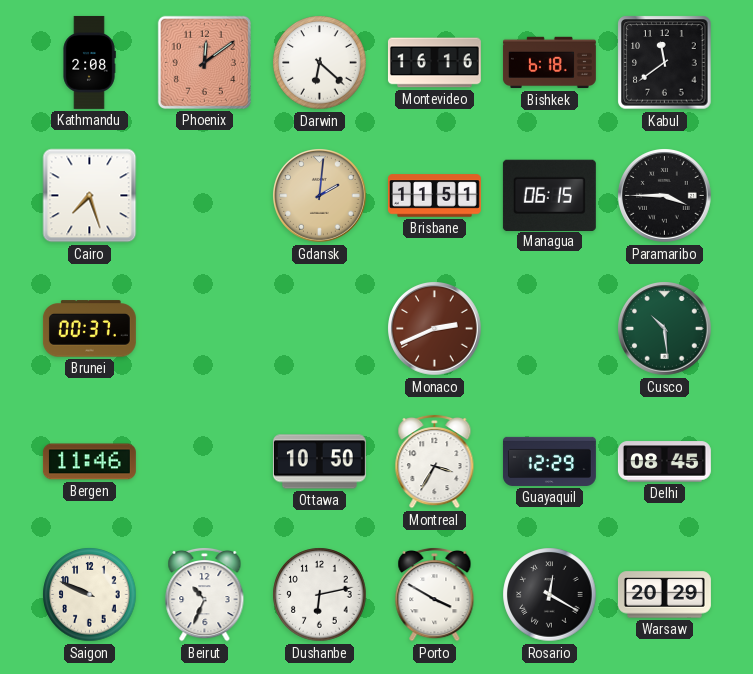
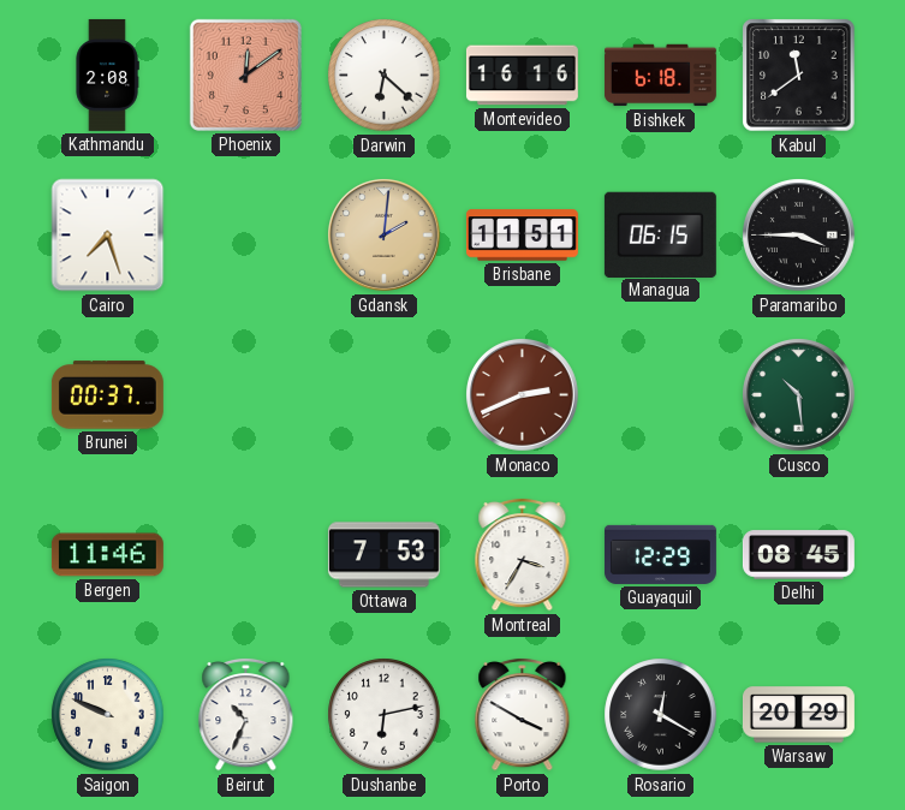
Ottawa: 10:50 -> 7:53
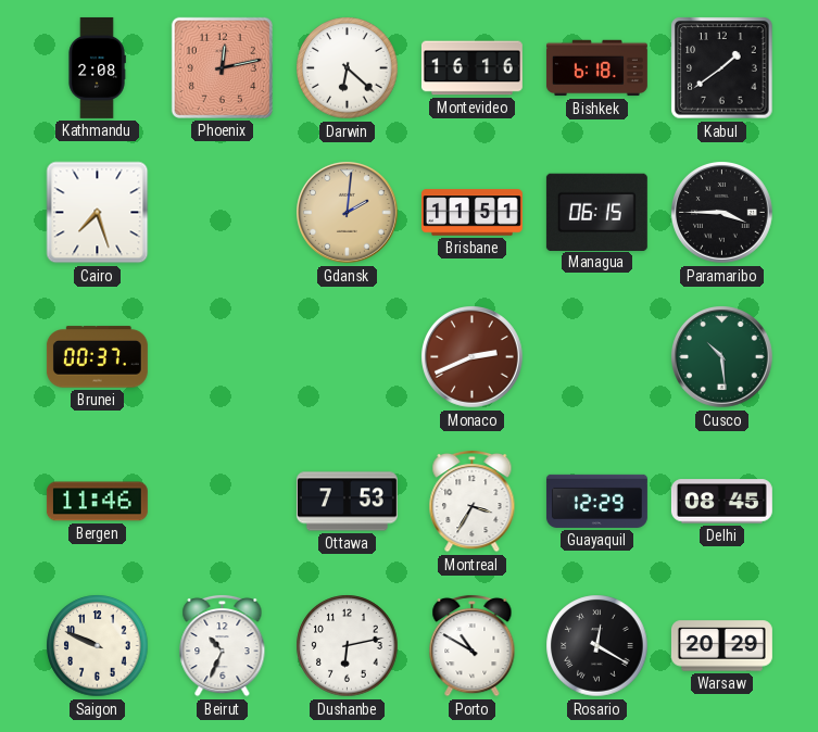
Phoenix: 12:09 -> 12:13
Kabul: 11:39 -> 1:39
Porto: 3:50 -> 10:50
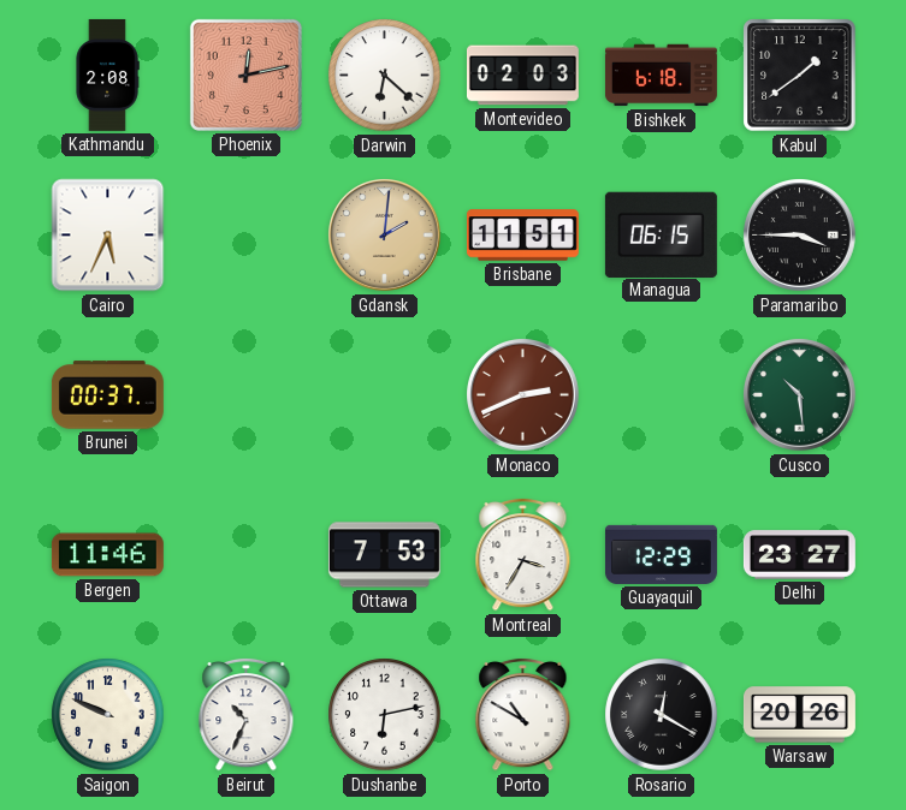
Montevideo: 16:16 -> 02:03
Cairo: 7:27 -> 5:34
Delhi: 08:45 -> 23:27
Warsaw: 20:29 -> 20:26
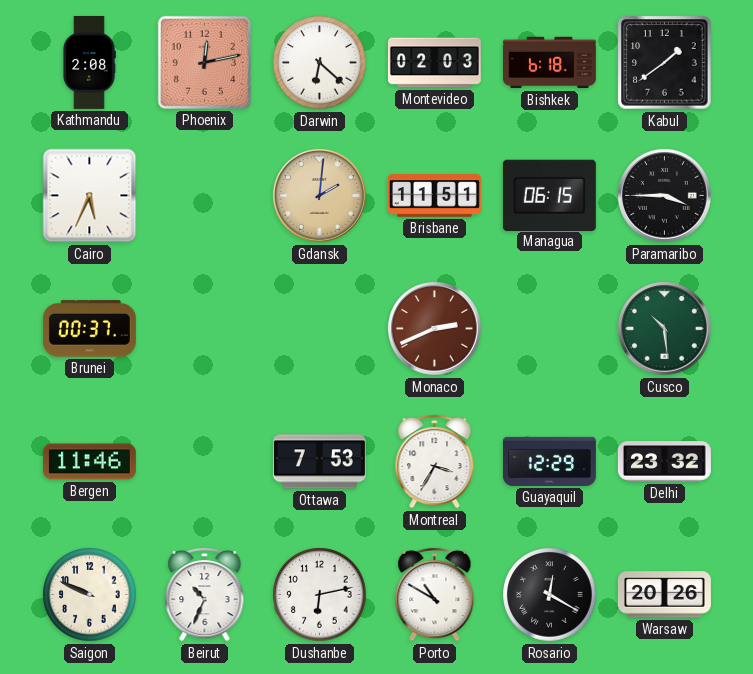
Delhi: 23:27 -> 23:32
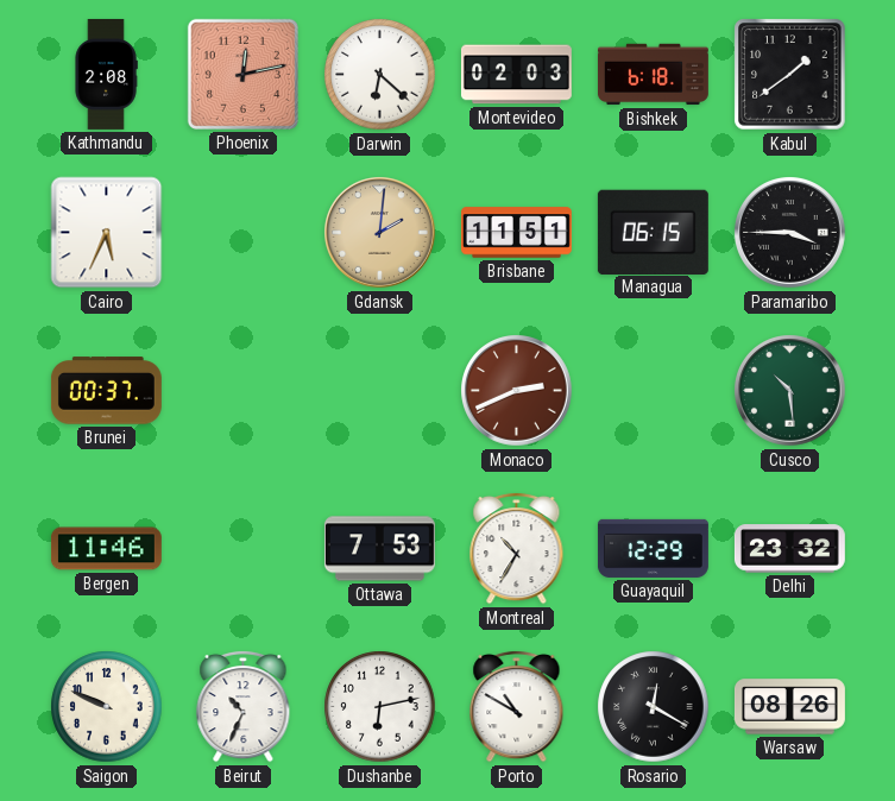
Montreal: 3:35 -> 10:35
Warsaw: 20:26 -> 08:26
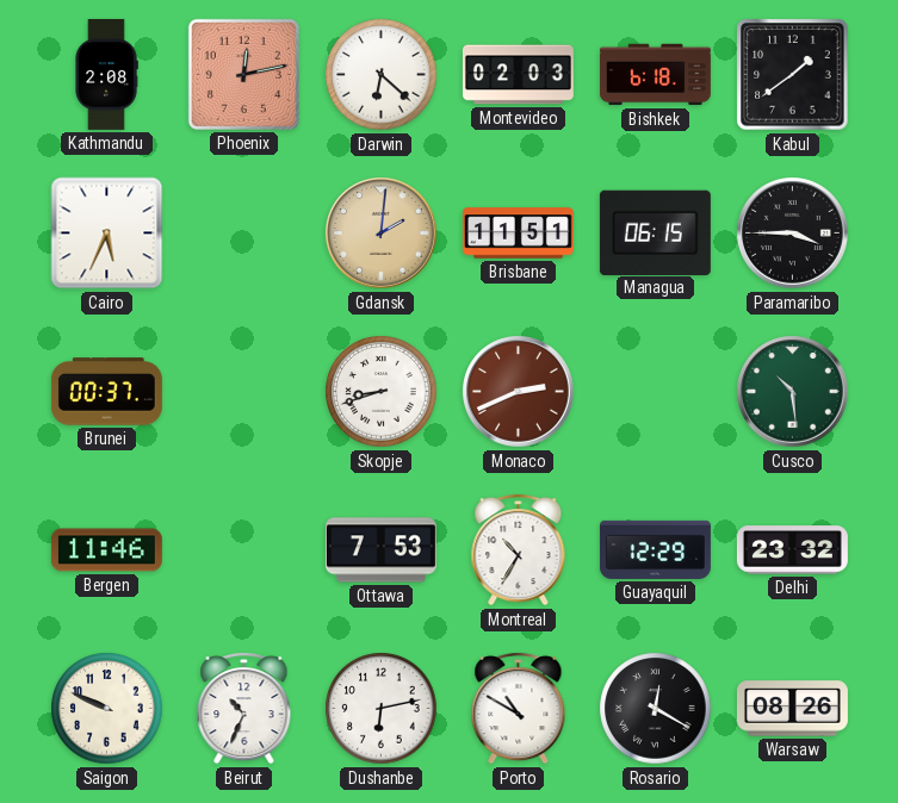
Skopje: none -> 8:42
